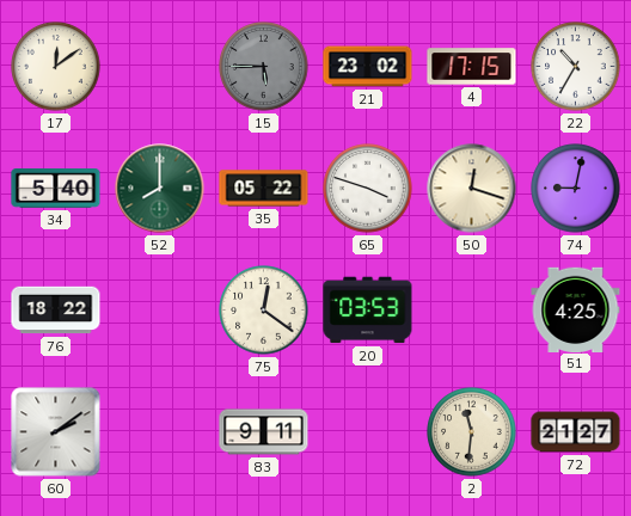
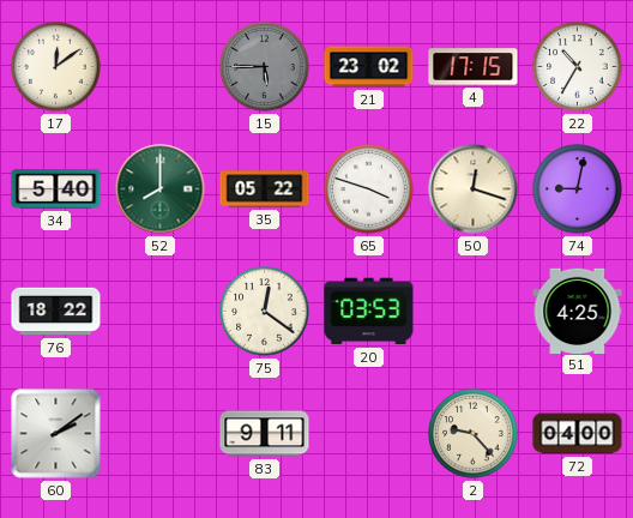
2: 11:31 -> 9:23
72: 21:27 -> 04:00
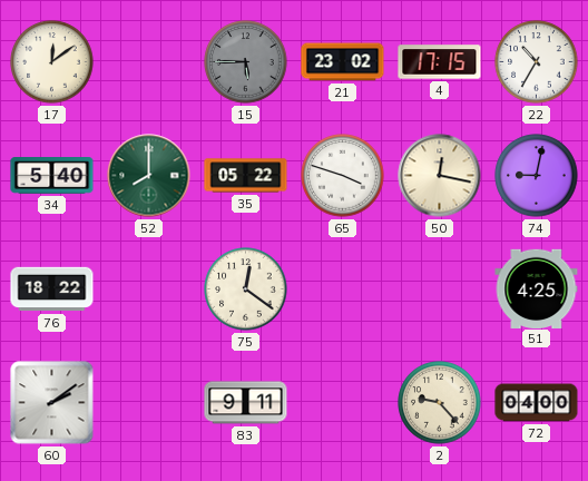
50: 12:18 -> 12:17
20: 03:53 -> none
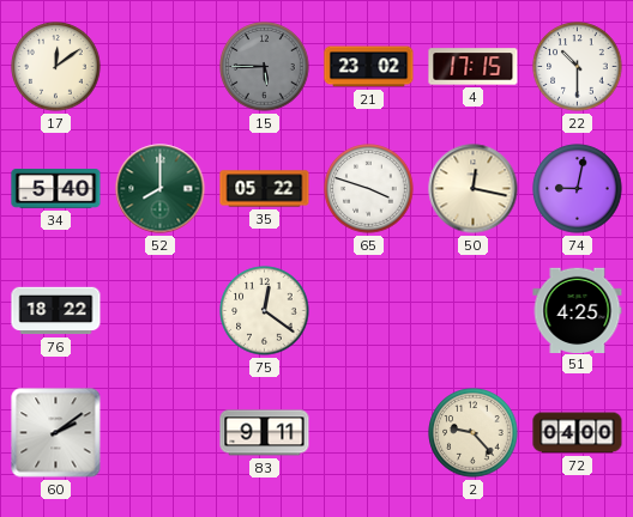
22: 10:35 -> 10:30
